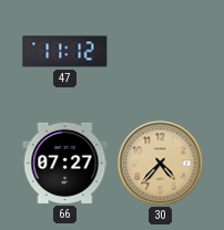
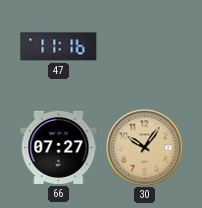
47: 11:12 -> 11:16
30: 4:37 -> 10:06
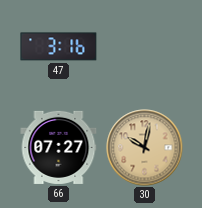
47: 11:16 -> 3:16
30: 10:06 -> 10:02
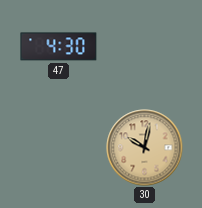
47: 3:16 -> 4:30
66: 07:27 -> none
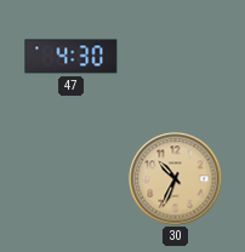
30: 10:02 -> 10:34
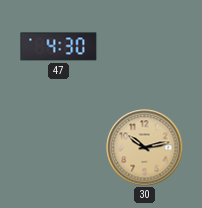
30: 10:34 -> 10:13
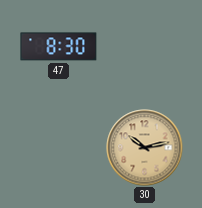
47: 4:30 -> 8:30
